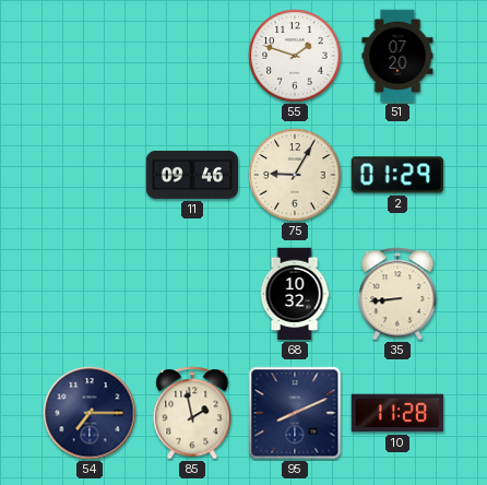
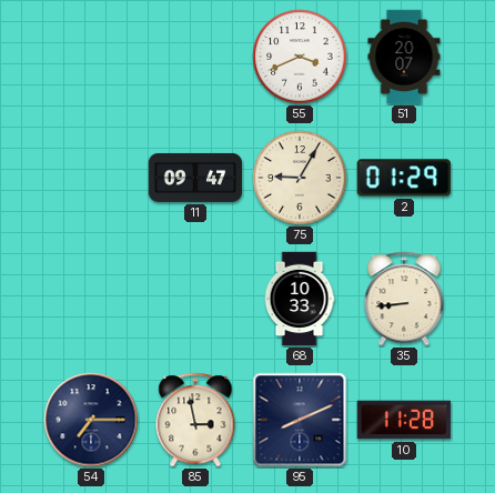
55: 1:48 -> 3:41
51: 07:20 -> 20:07
11: 09:46 -> 09:47
68: 10:32 -> 10:33
85: 1:58 -> 2:58
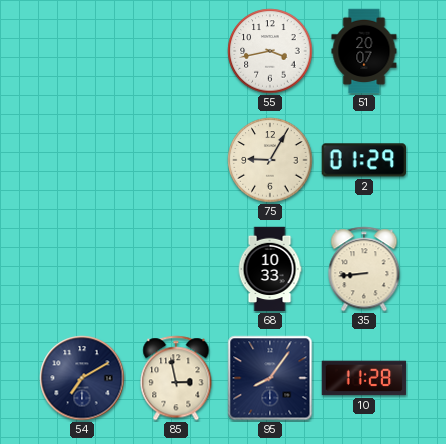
55: 3:41 -> 3:43
11: 09:47 -> none
54: 7:15 -> 7:10
95: 8:11 -> 8:06
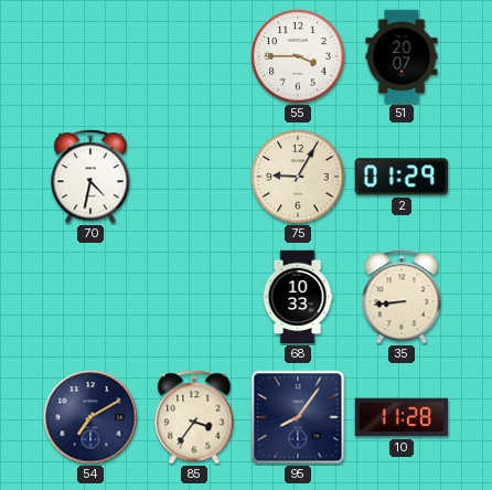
55: 3:43 -> 3:45
70: none -> 4:32
85: 2:58 -> 3:36
